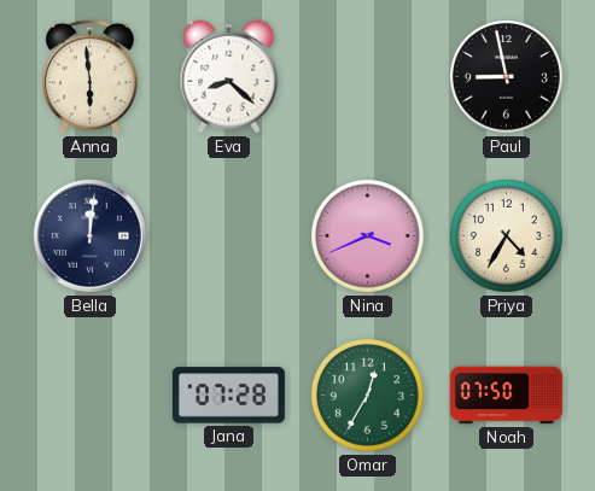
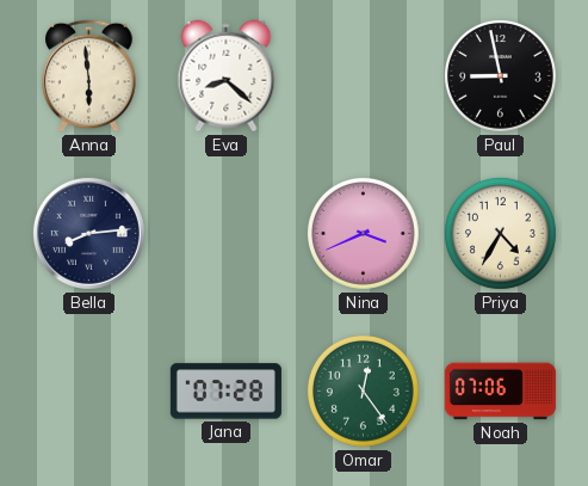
Bella: 12:01 -> 8:14
Omar: 12:35 -> 12:24
Noah: 07:50 -> 07:06
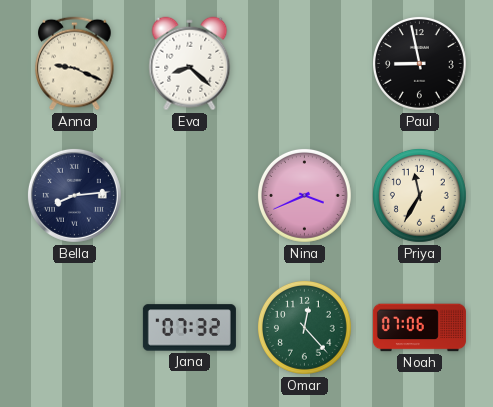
Anna: 5:59 -> 9:19
Priya: 4:35 -> 11:35
Jana: 07:28 -> 07:32
Omar: 12:24 -> 12:23
